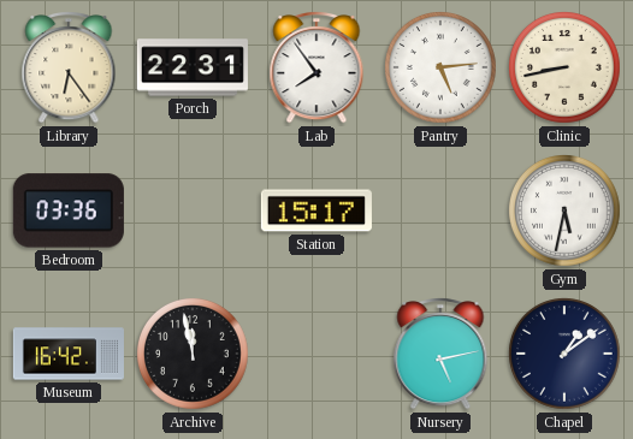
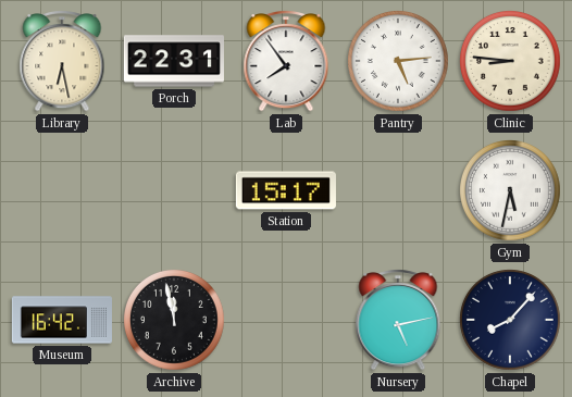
Library: 6:24 -> 6:28
Clinic: 8:43 -> 8:46
Bedroom: 03:36 -> none
Chapel: 1:09 -> 8:07
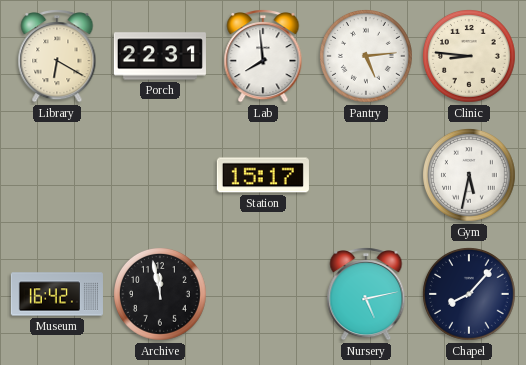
Library: 6:28 -> 6:20
Lab: 7:54 -> 7:59
